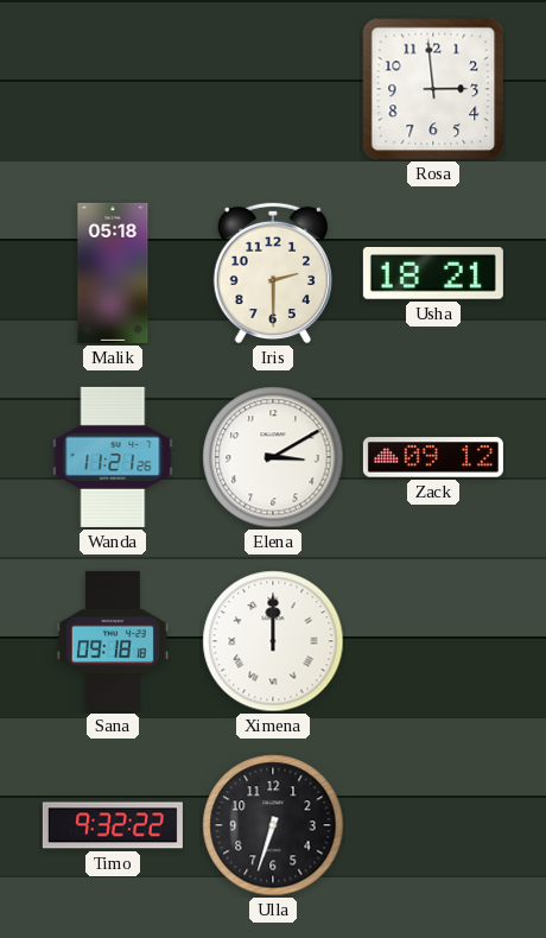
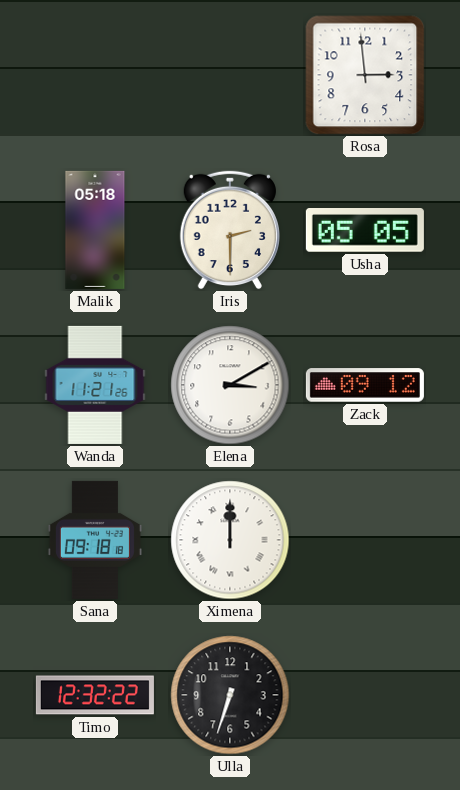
Usha: 18:21 -> 05:05
Timo: 9:32 -> 12:32
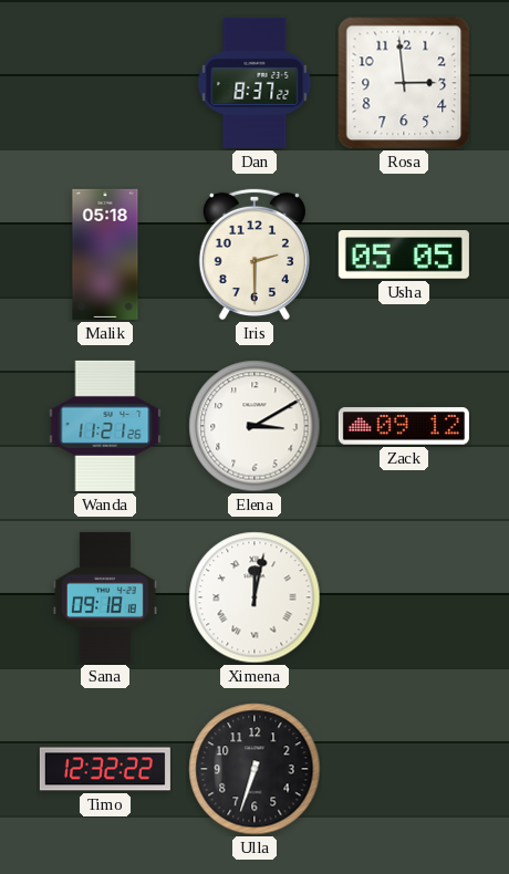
Dan: none -> 8:37
Ximena: 12:00 -> 12:02
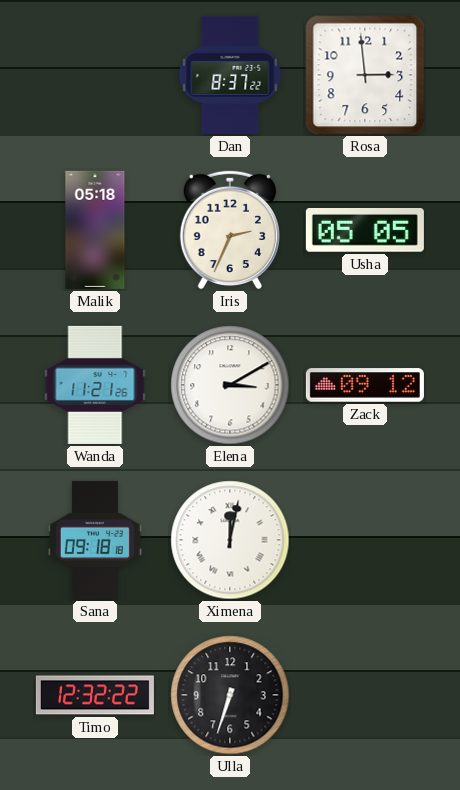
Iris: 2:30 -> 2:34
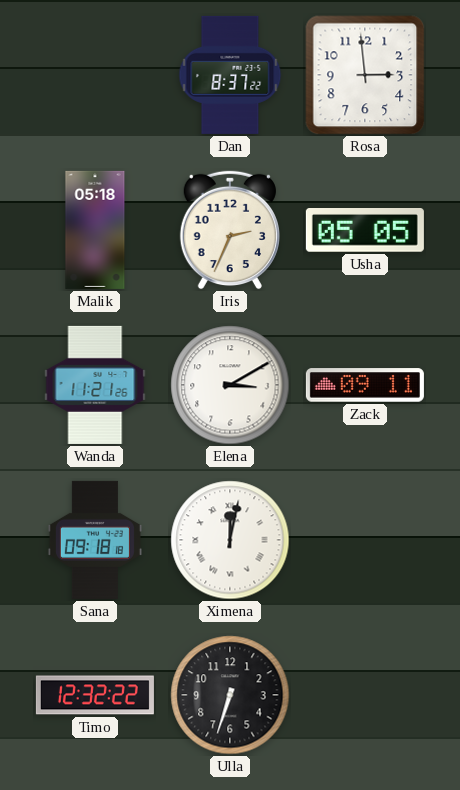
Zack: 09:12 -> 09:11
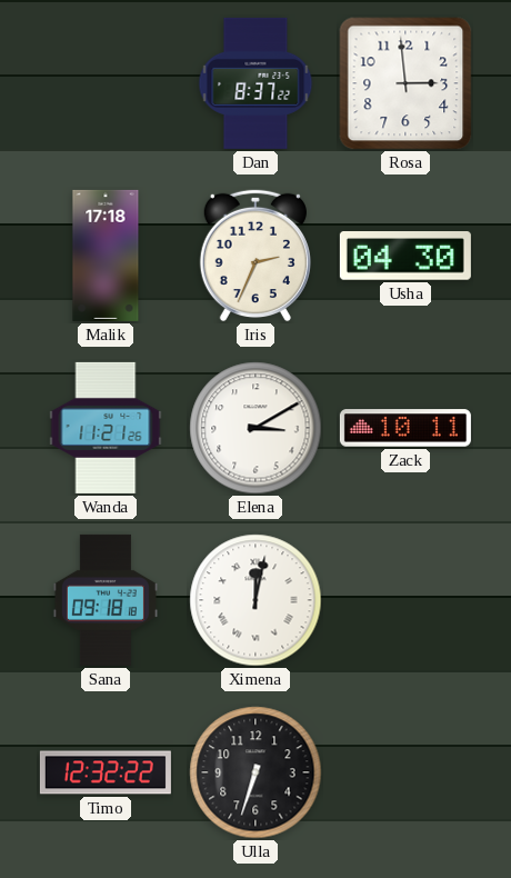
Malik: 05:18 -> 17:18
Usha: 05:05 -> 04:30
Zack: 09:11 -> 10:11
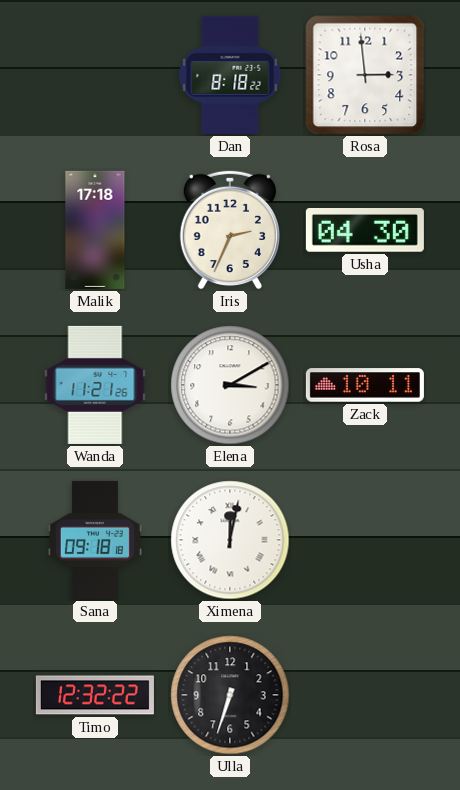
Dan: 8:37 -> 8:18
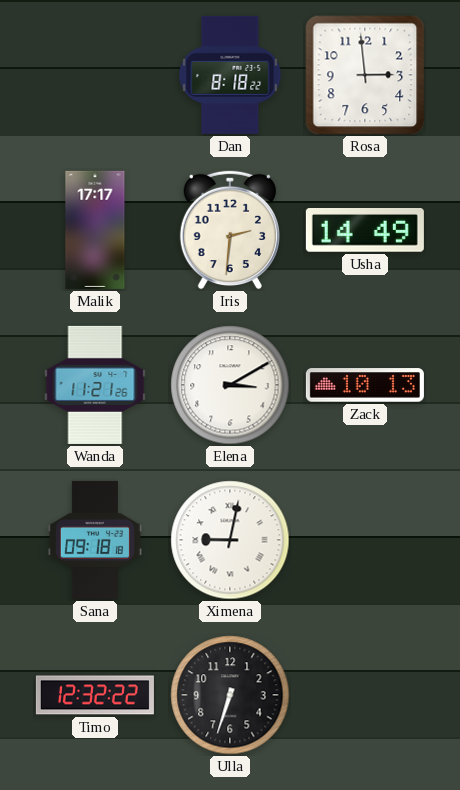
Malik: 17:18 -> 17:17
Iris: 2:34 -> 2:31
Usha: 04:30 -> 14:49
Zack: 10:11 -> 10:13
Ximena: 12:02 -> 9:02
